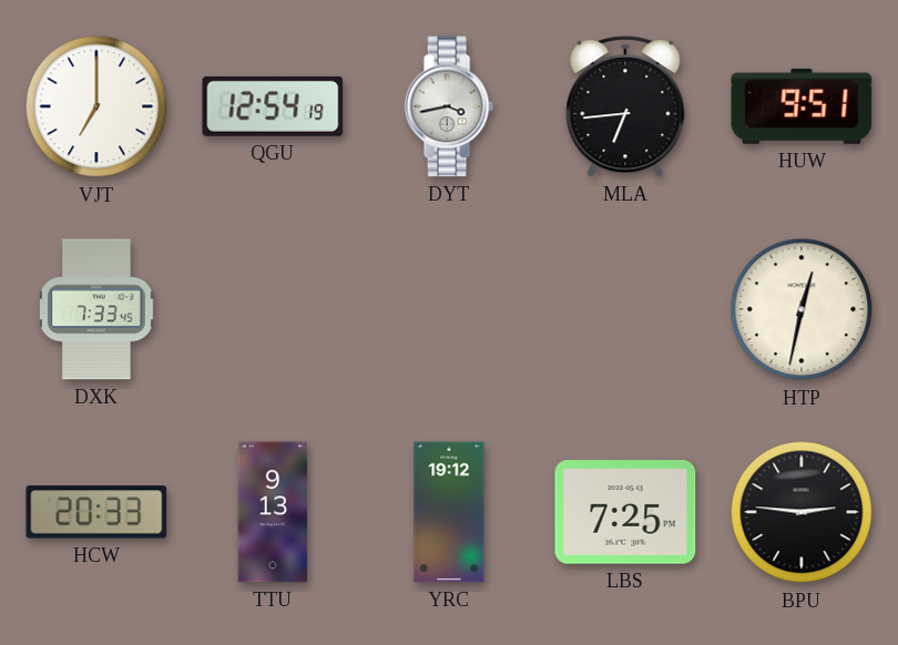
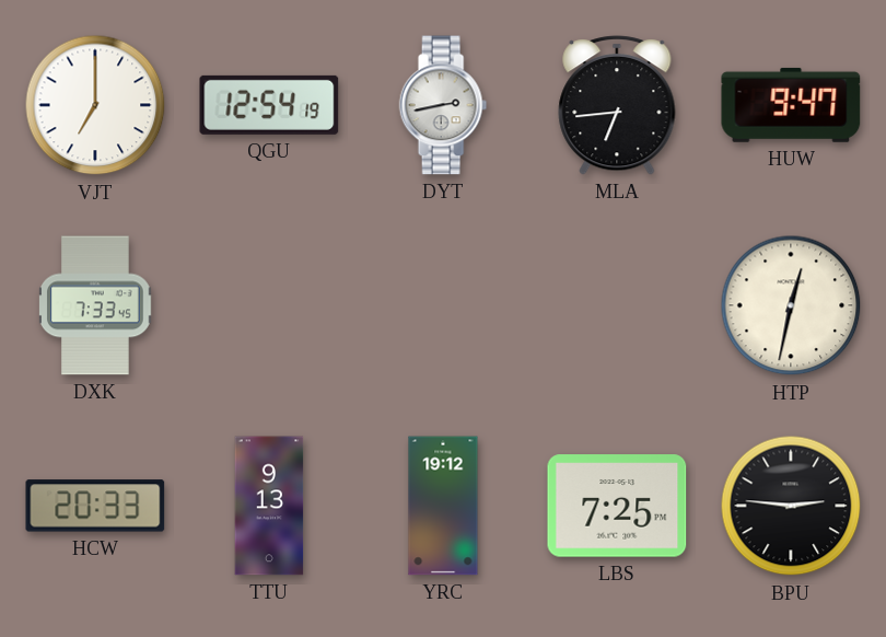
DYT: 3:43 -> 2:43
HUW: 9:51 -> 9:47
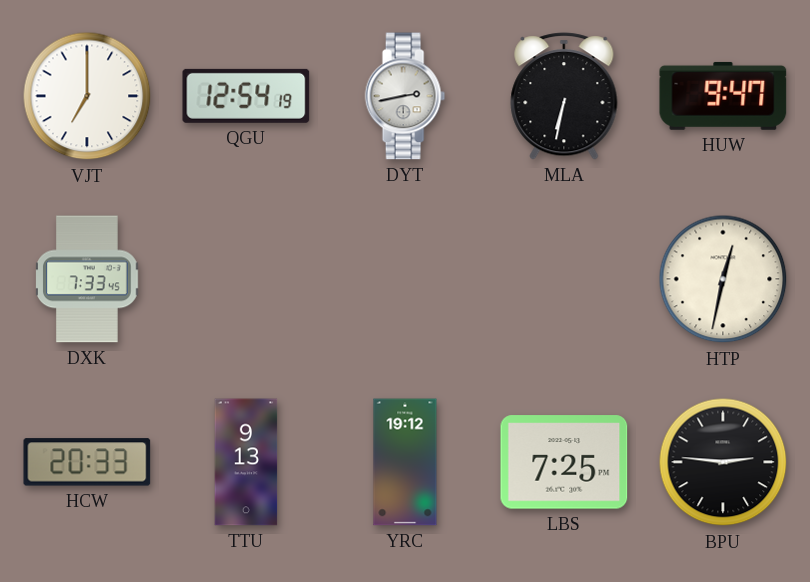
MLA: 6:44 -> 6:32
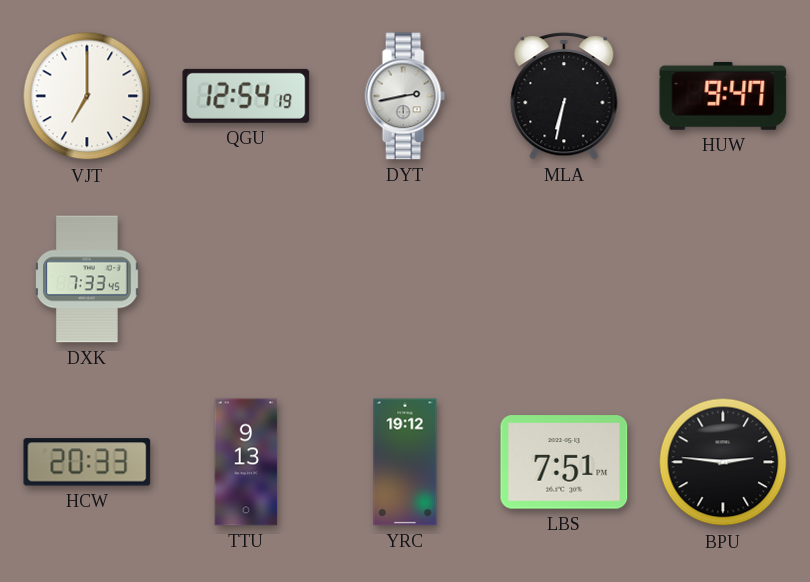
HTP: 12:32 -> none
LBS: 7:25 -> 7:51
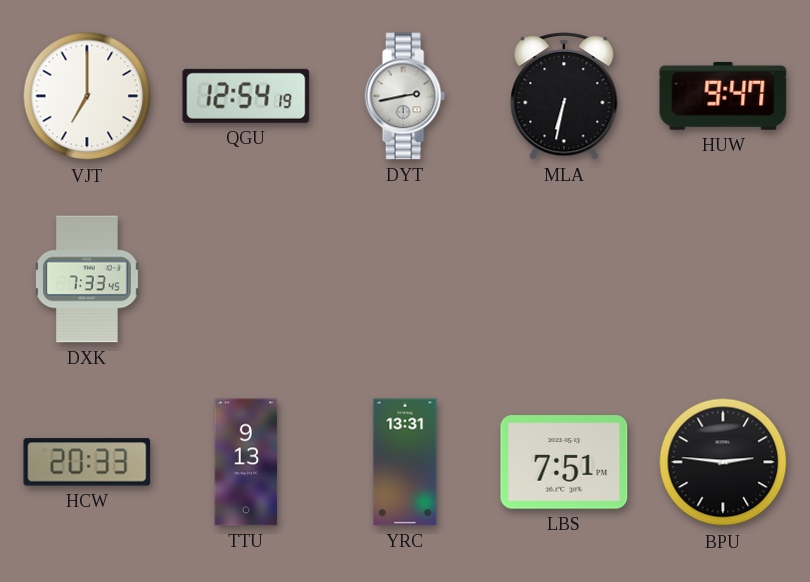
YRC: 19:12 -> 13:31
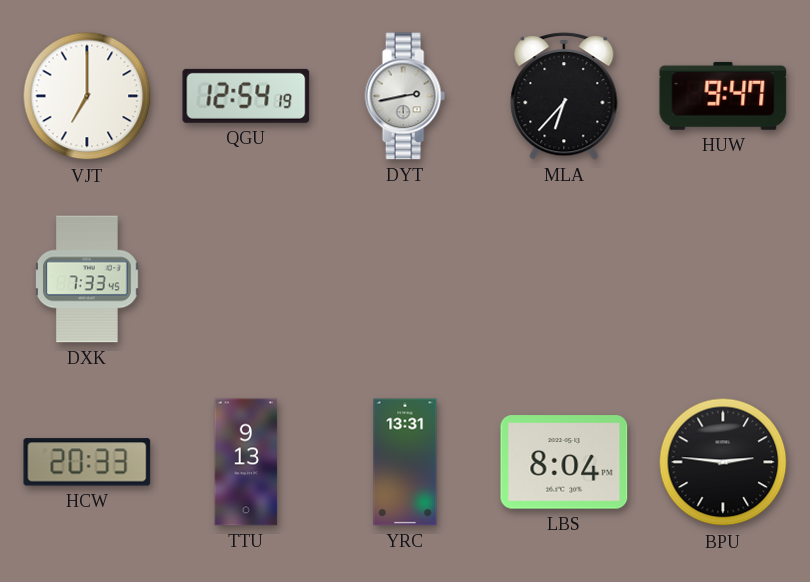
MLA: 6:32 -> 6:37
LBS: 7:51 -> 8:04
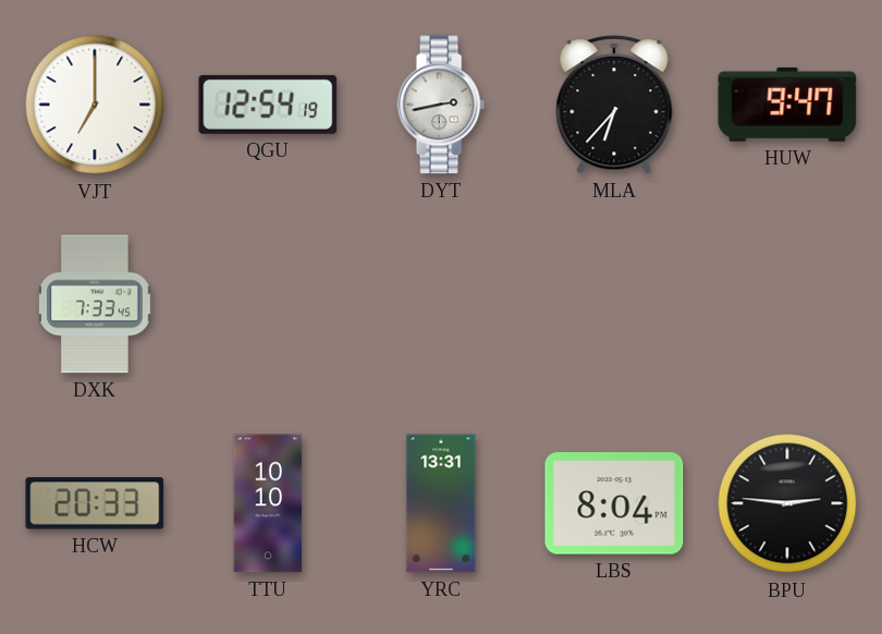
TTU: 9:13 -> 10:10
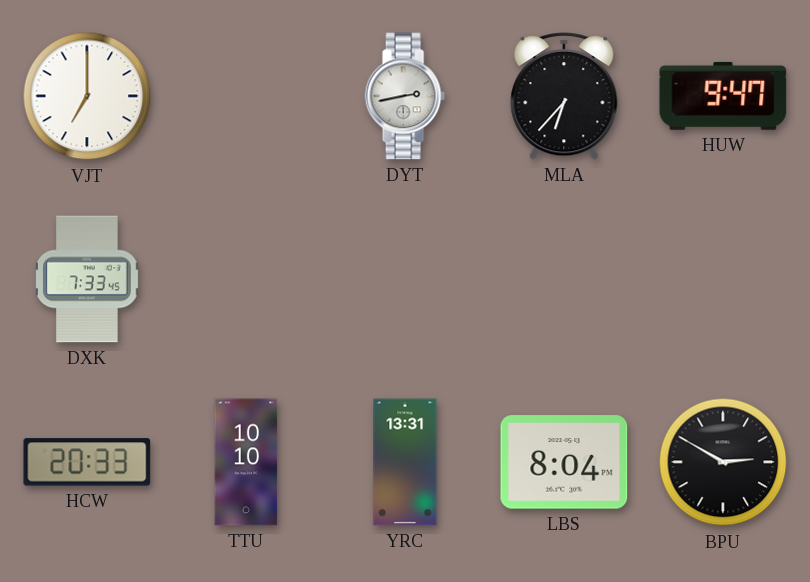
QGU: 12:54 -> none
BPU: 2:46 -> 2:50
